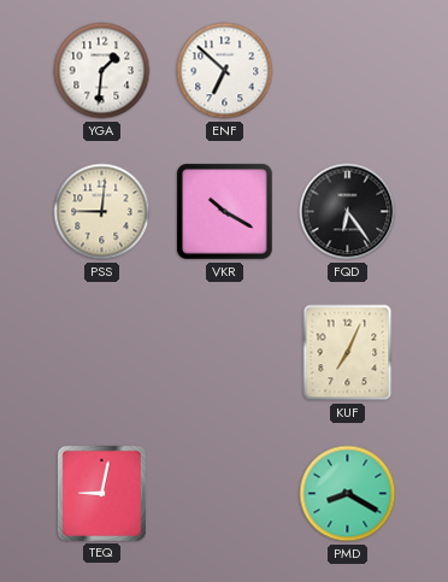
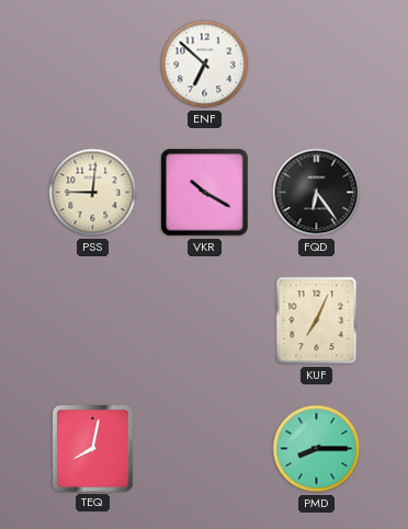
YGA: 1:31 -> none
TEQ: 9:02 -> 8:02
PMD: 8:20 -> 8:15
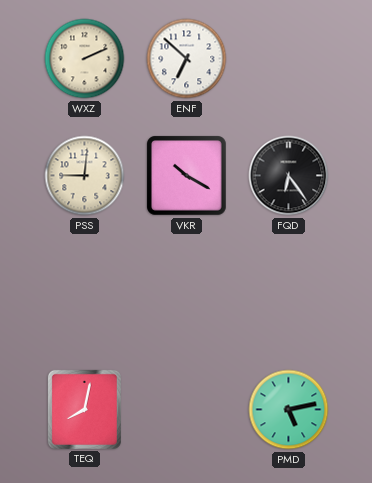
WXZ: none -> 2:11
KUF: 7:04 -> none
PMD: 8:15 -> 5:13
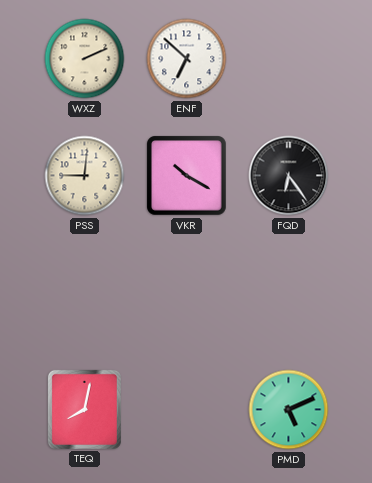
PMD: 5:13 -> 5:11
